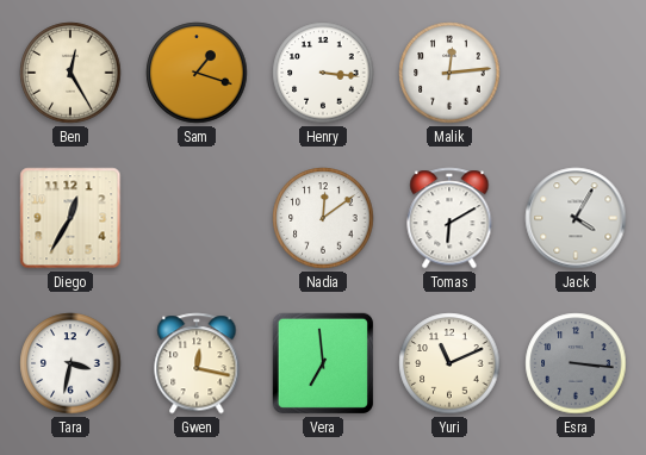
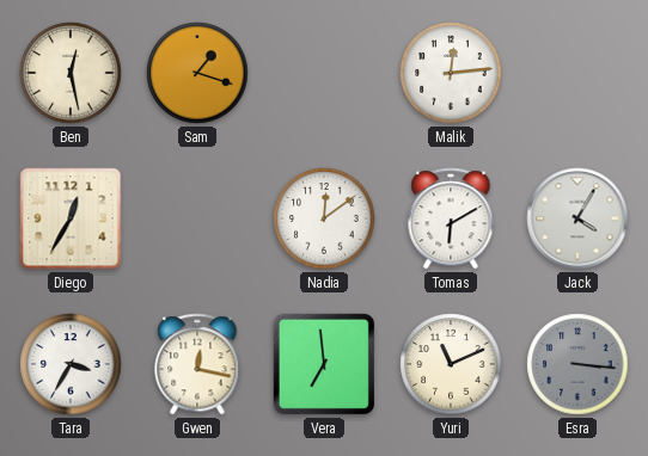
Ben: 12:25 -> 12:28
Henry: 3:16 -> none
Tara: 3:32 -> 3:35
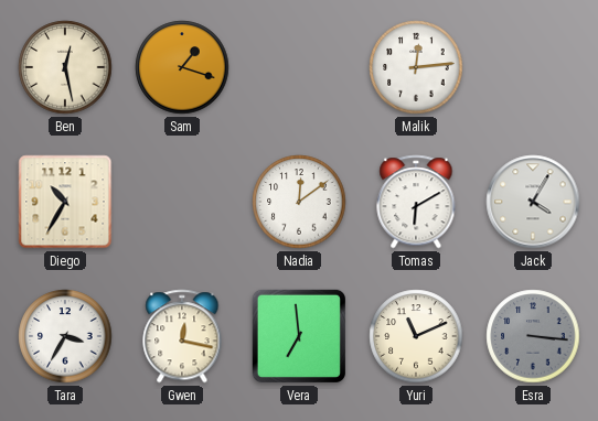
Diego: 12:35 -> 10:35
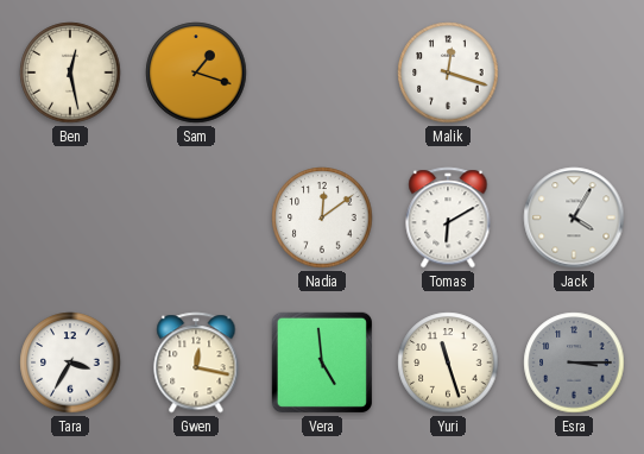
Malik: 12:14 -> 12:18
Diego: 10:35 -> none
Vera: 6:59 -> 4:59
Yuri: 11:11 -> 11:27
Esra: 3:16 -> 3:15
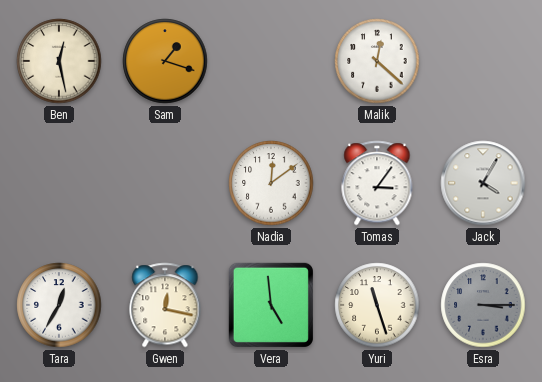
Malik: 12:18 -> 12:22
Tomas: 6:10 -> 3:06
Tara: 3:35 -> 12:35
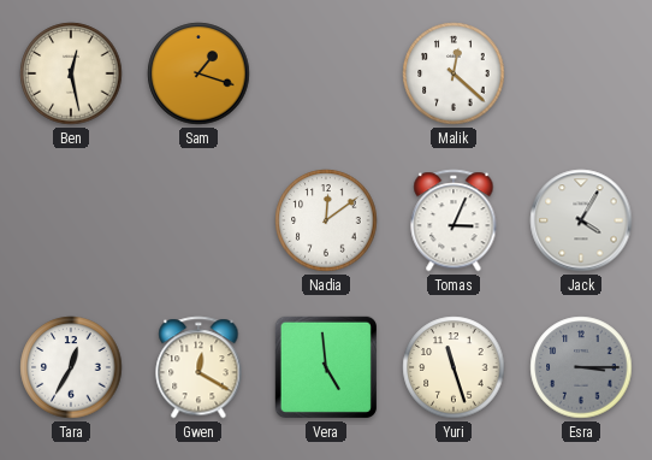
Tomas: 3:06 -> 3:04
Gwen: 12:17 -> 12:20
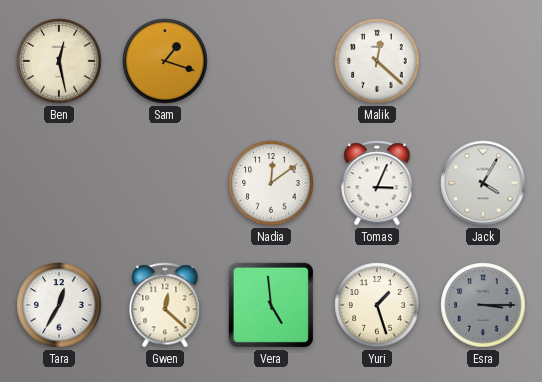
Gwen: 12:20 -> 12:22
Yuri: 11:27 -> 1:27
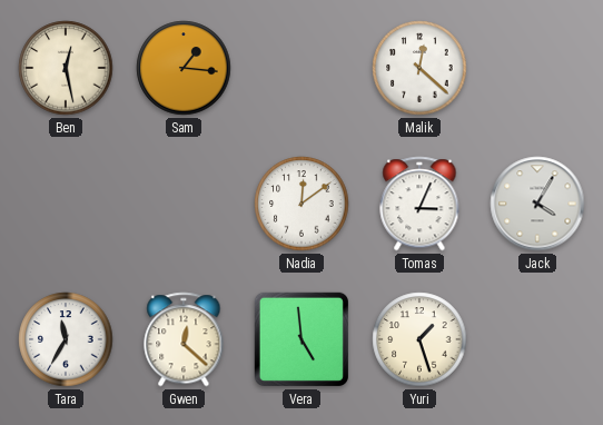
Sam: 1:18 -> 1:16
Tara: 12:35 -> 11:35
Esra: 3:15 -> none
